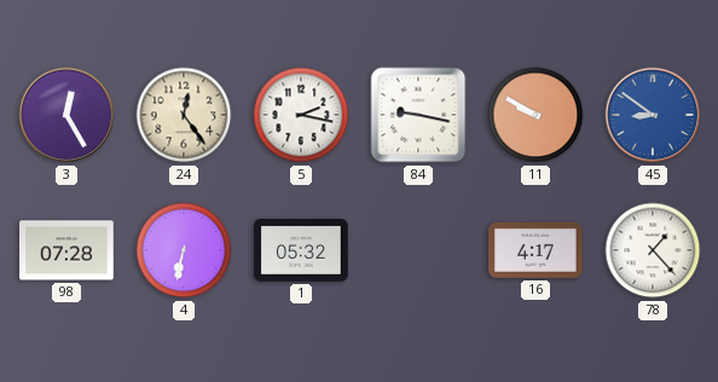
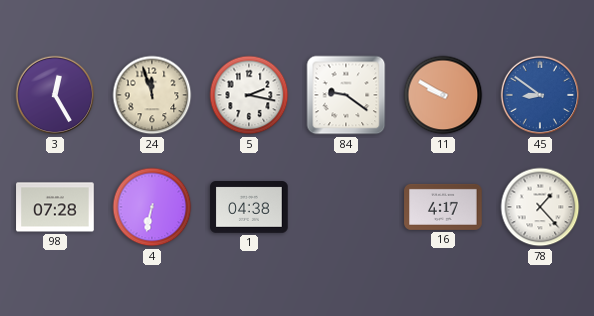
24: 12:24 -> 11:57
84: 9:17 -> 9:21
1: 05:32 -> 04:38
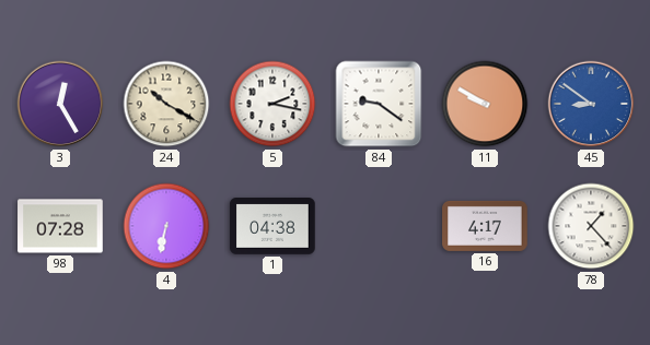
24: 11:57 -> 10:20
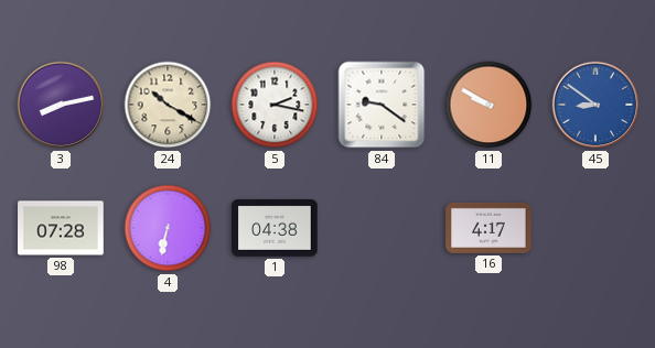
3: 12:25 -> 8:13
78: 1:23 -> none
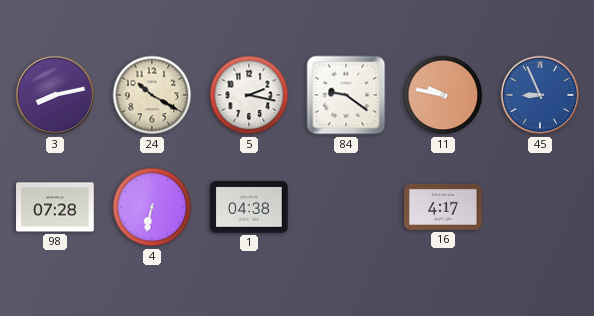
11: 9:50 -> 9:47
45: 8:51 -> 8:56
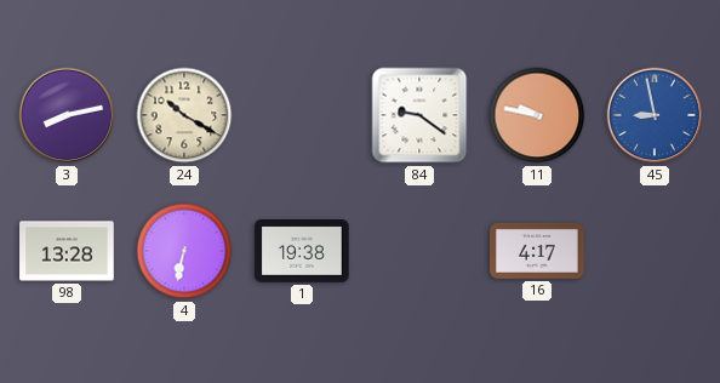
5: 2:17 -> none
45: 8:56 -> 8:58
98: 07:28 -> 13:28
1: 04:38 -> 19:38
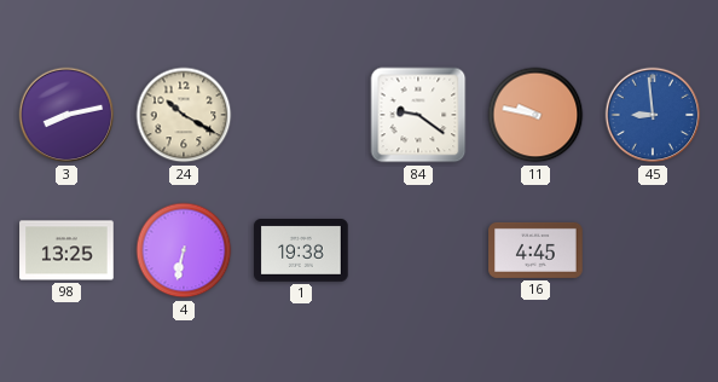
45: 8:58 -> 8:59
98: 13:28 -> 13:25
16: 4:17 -> 4:45
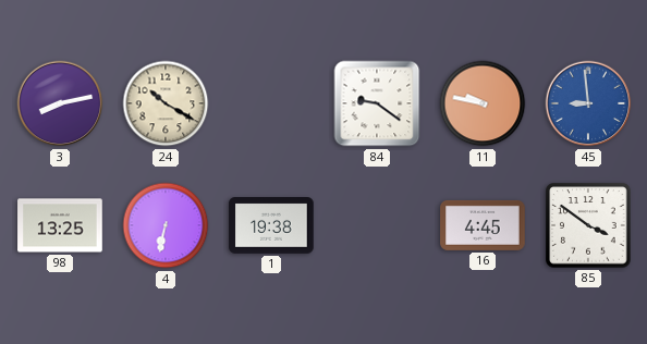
85: none -> 3:51
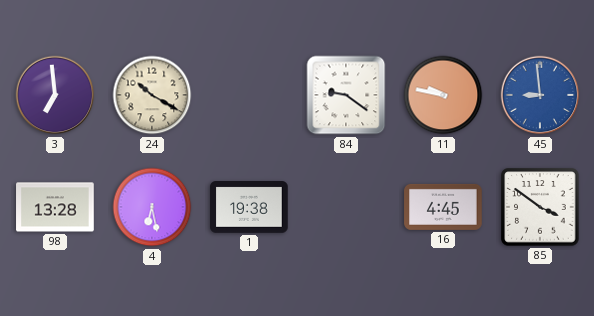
3: 8:13 -> 6:59
98: 13:25 -> 13:28
4: 6:32 -> 6:28
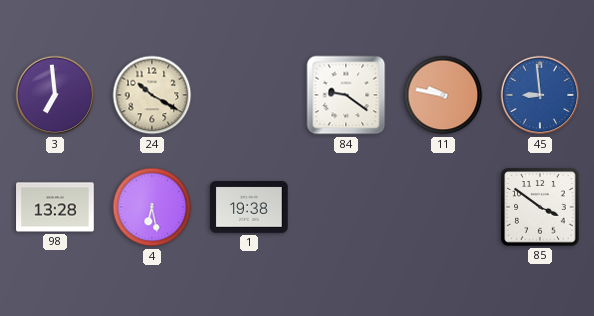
16: 4:45 -> none
